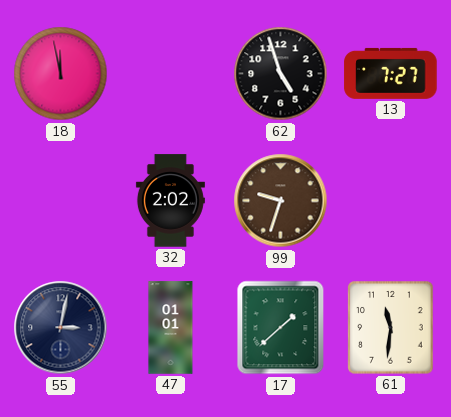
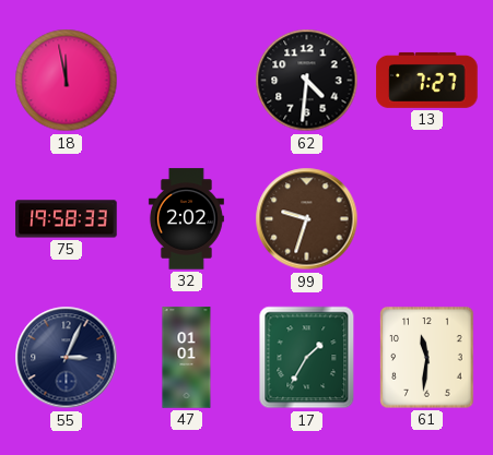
62: 4:57 -> 4:31
75: none -> 19:58
55: 3:02 -> 3:04
17: 1:38 -> 1:35
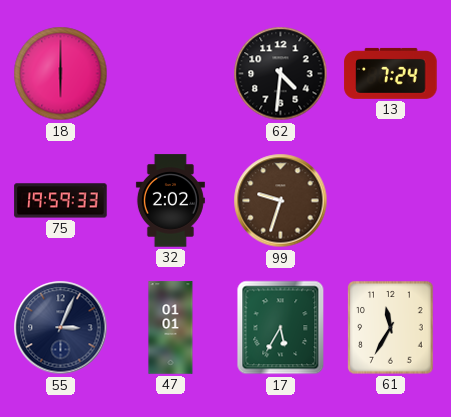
18: 11:58 -> 6:00
13: 7:27 -> 7:24
75: 19:58 -> 19:59
17: 1:35 -> 5:35
61: 11:31 -> 11:35
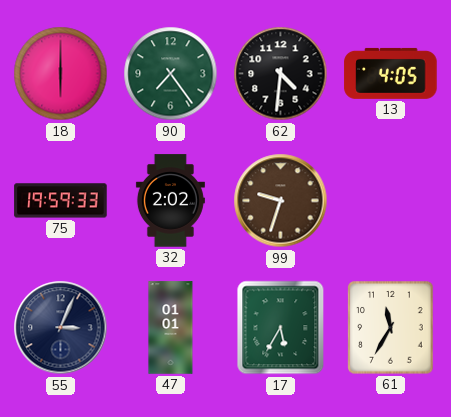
90: none -> 7:24
13: 7:24 -> 4:05
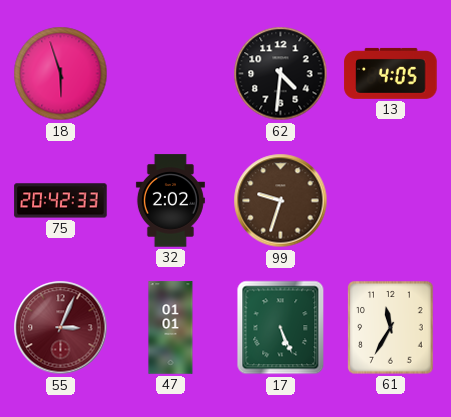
18: 6:00 -> 5:57
90: 7:24 -> none
75: 19:59 -> 20:42
55 dial: navy -> burgundy
17: 5:35 -> 5:26
